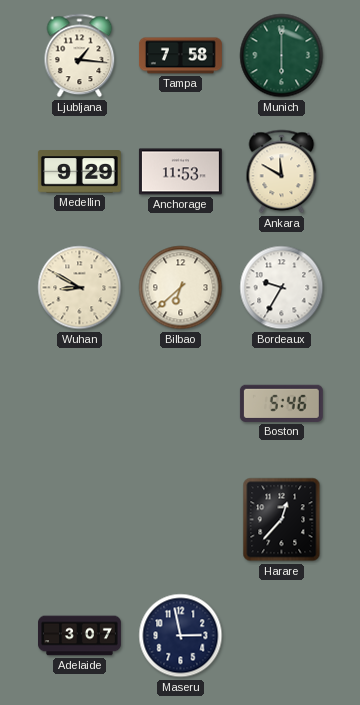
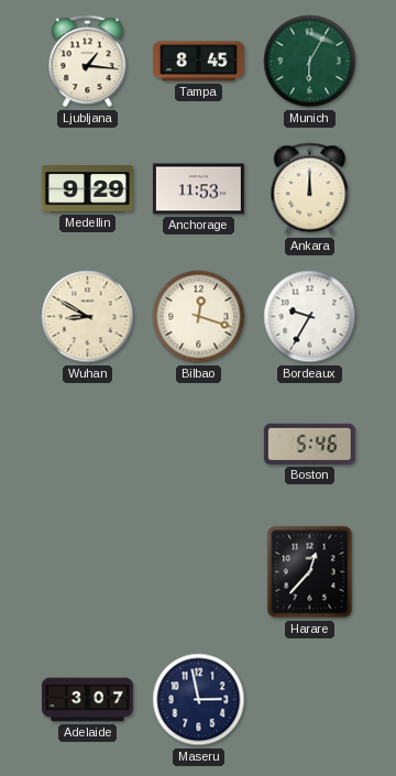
Tampa: 7:58 -> 8:45
Munich: 6:00 -> 6:05
Ankara: 11:50 -> 12:00
Bilbao: 6:38 -> 12:18
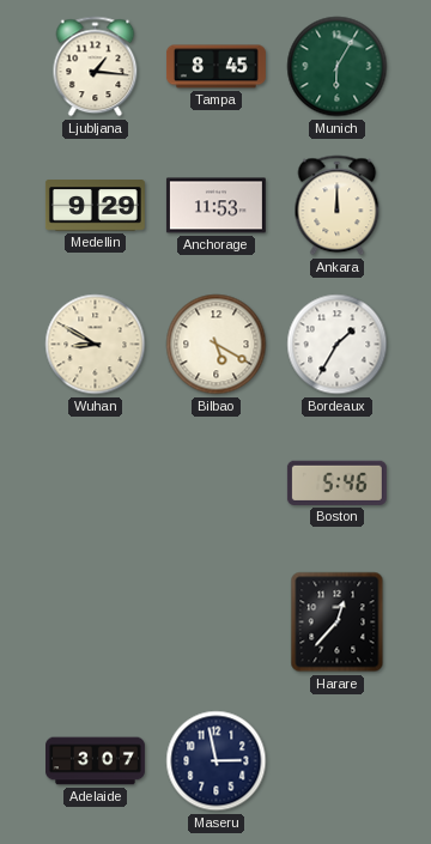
Bilbao: 12:18 -> 5:20
Bordeaux: 9:35 -> 1:35
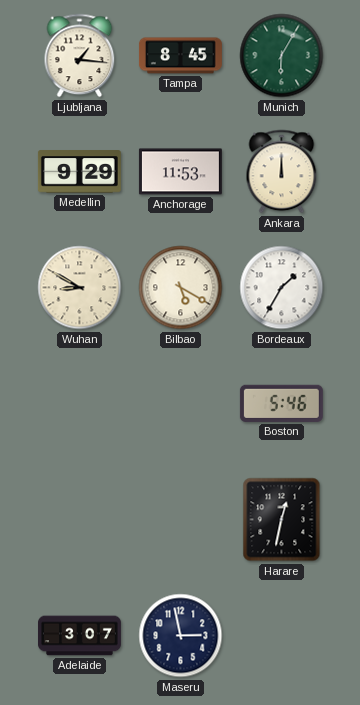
Harare: 12:37 -> 12:32
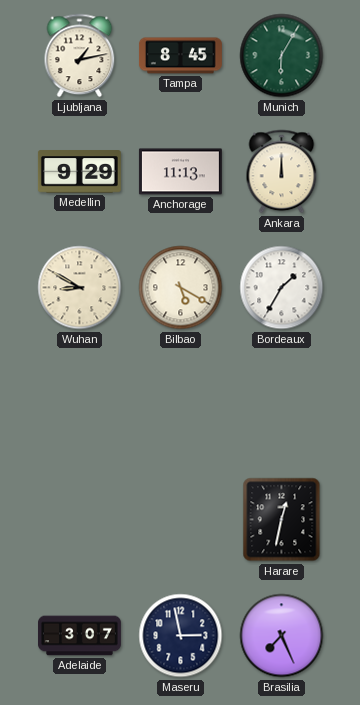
Ljubljana: 1:16 -> 1:13
Anchorage: 11:53 -> 11:13
Boston: 5:46 -> none
Brasilia: none -> 7:26
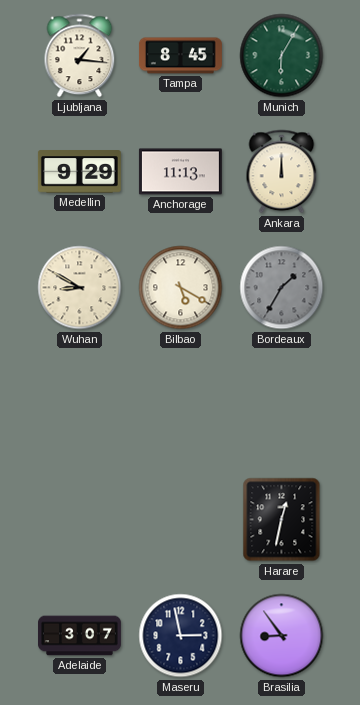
Ljubljana: 1:13 -> 1:16
Bordeaux dial: white -> grey
Brasilia: 7:26 -> 8:54
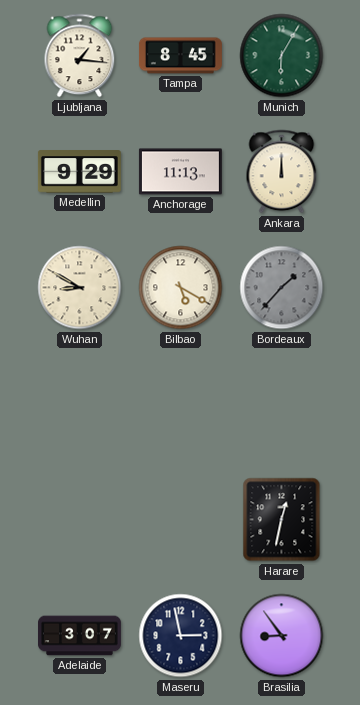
Bordeaux: 1:35 -> 1:37
